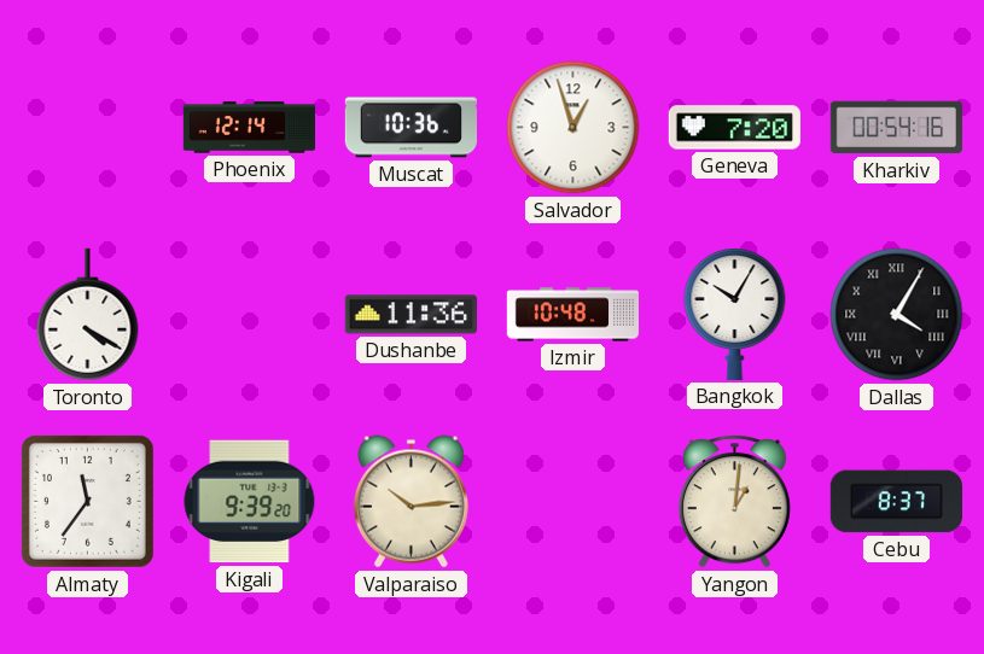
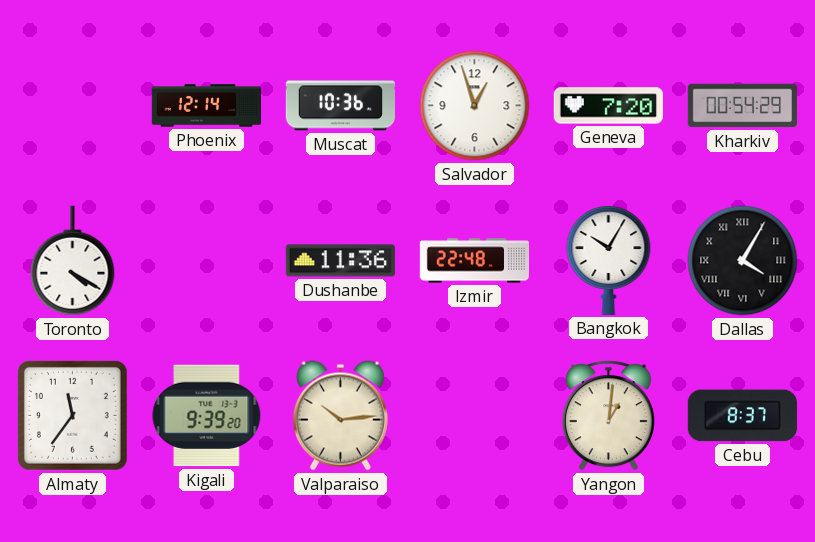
Kharkiv: 00:54:16 -> 00:54:29
Izmir: 10:48 -> 22:48
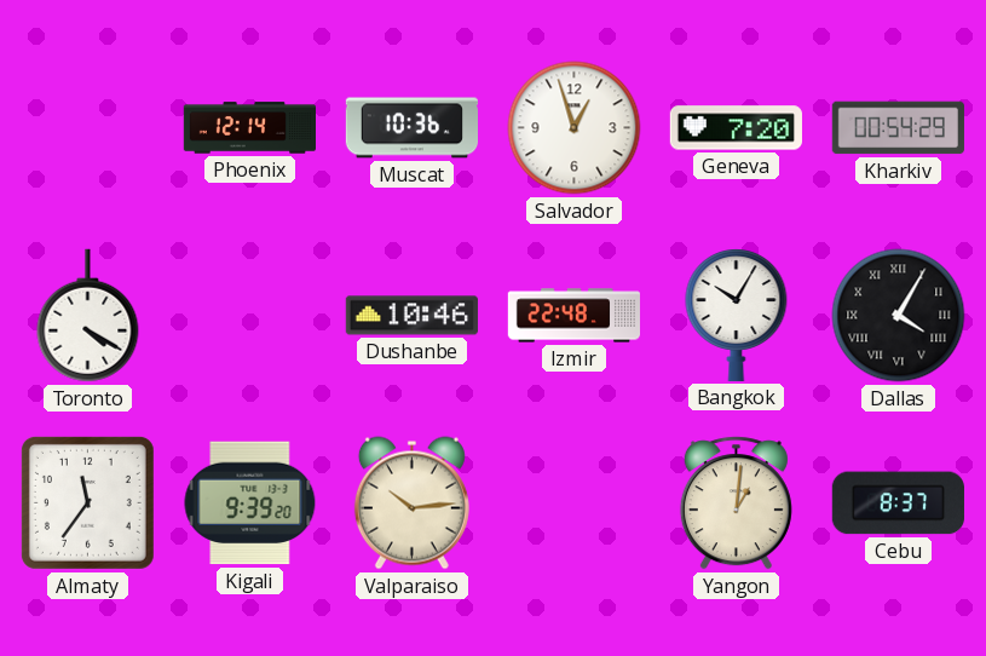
Dushanbe: 11:36 -> 10:46
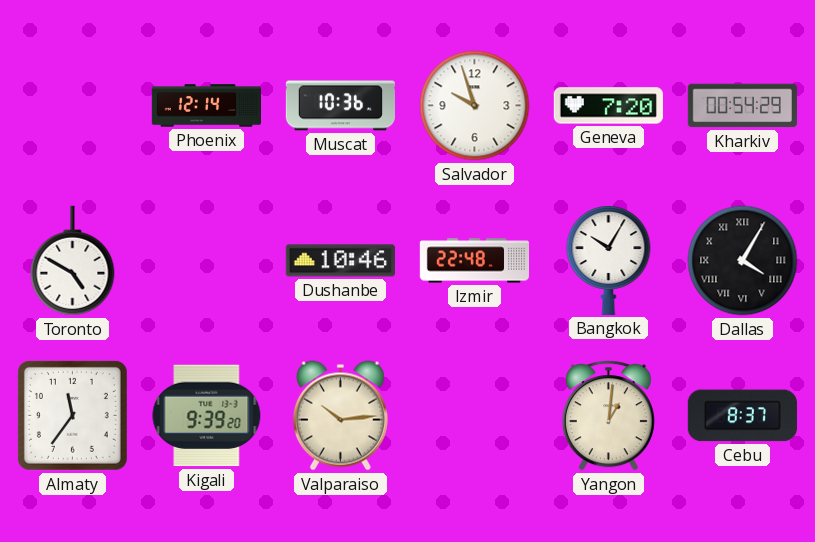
Salvador: 12:57 -> 9:57
Toronto: 4:20 -> 4:50
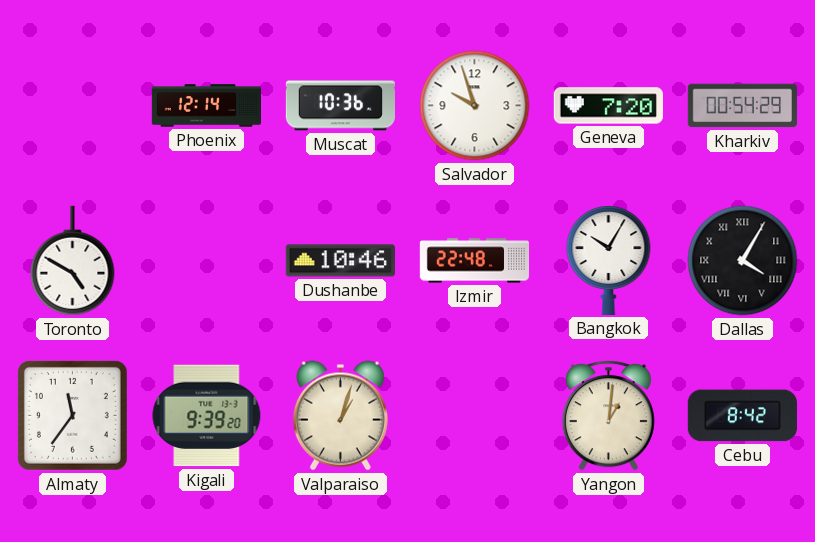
Valparaiso: 10:14 -> 1:03
Cebu: 8:37 -> 8:42
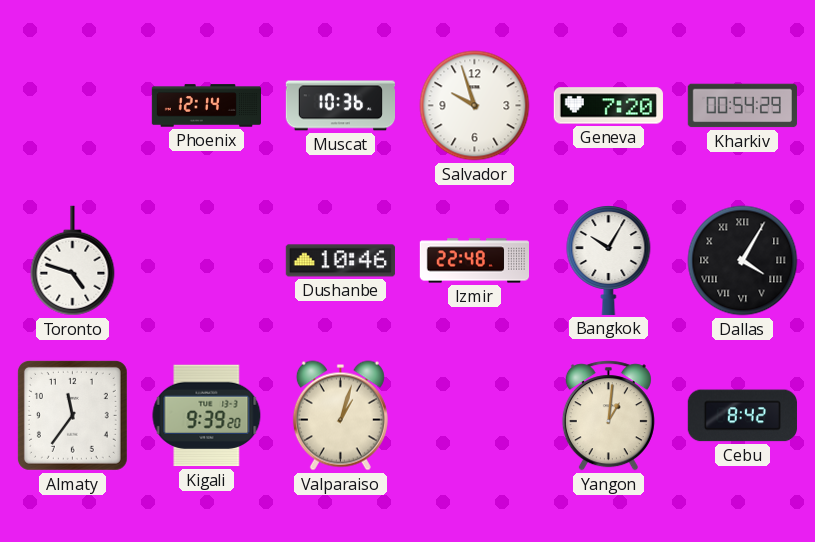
Toronto: 4:50 -> 4:48
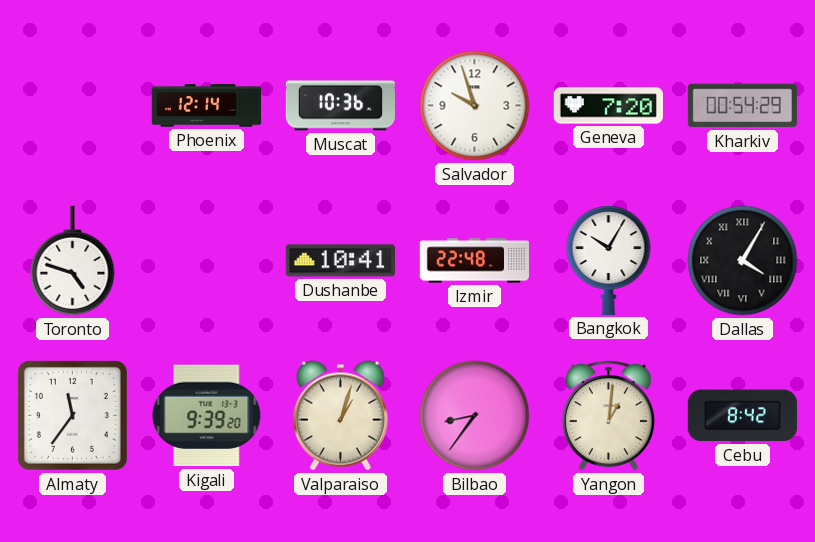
Dushanbe: 10:46 -> 10:41
Bilbao: none -> 8:36
